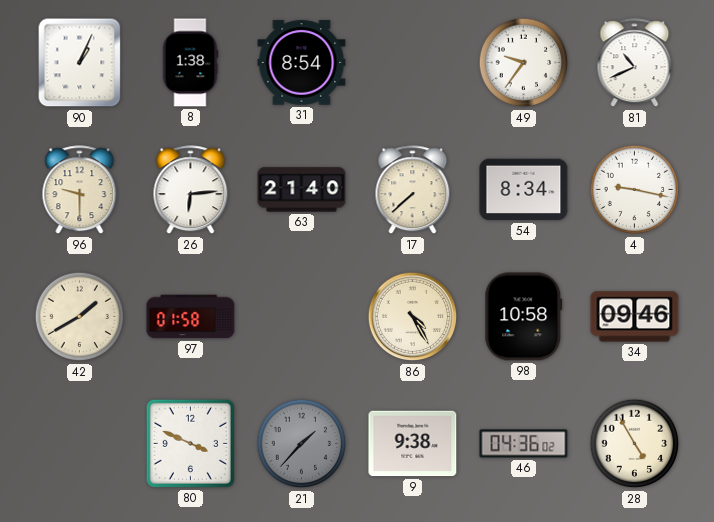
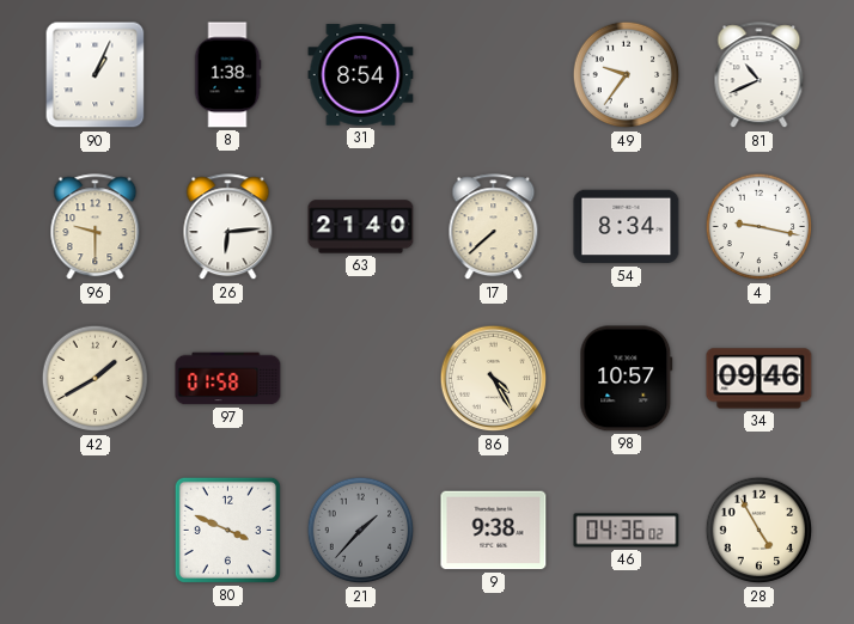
98: 10:58 -> 10:57
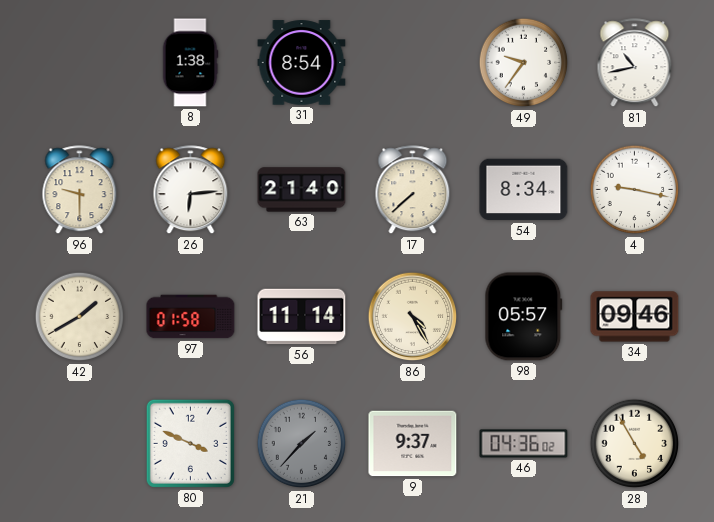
90: 1:04 -> none
81: 10:41 -> 10:43
56: none -> 11:14
98: 10:57 -> 05:57
9: 9:38 -> 9:37
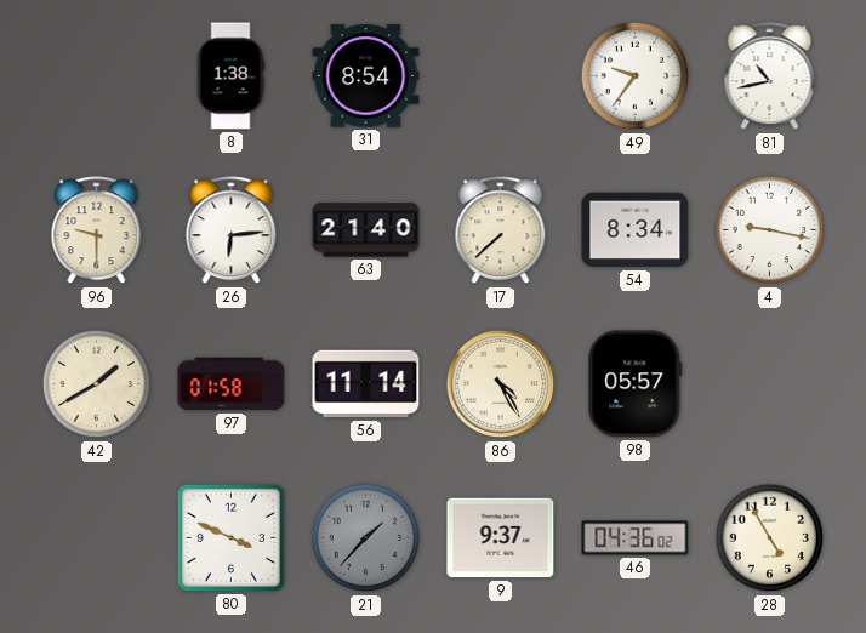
34: 09:46 -> none
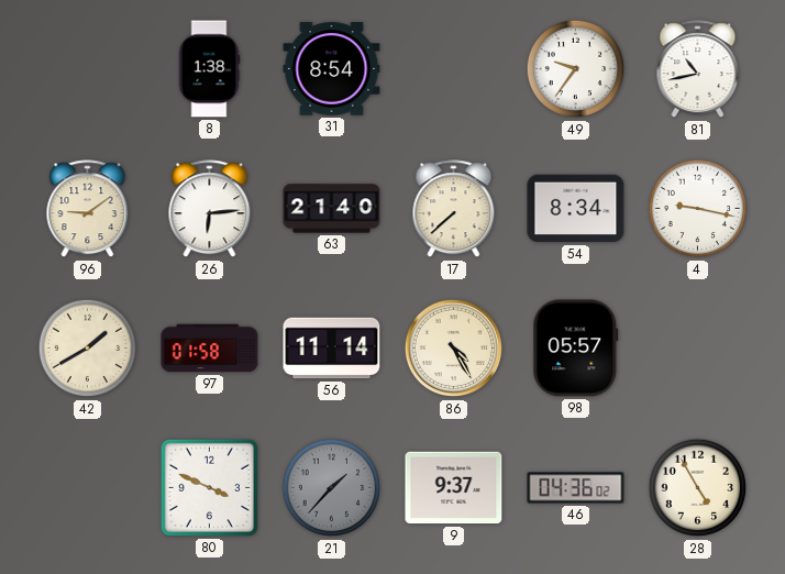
96: 9:30 -> 9:09
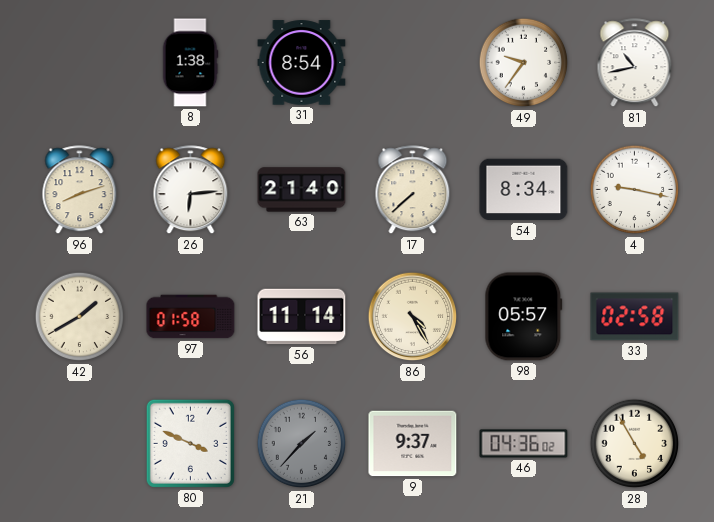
96: 9:09 -> 8:12
33: none -> 02:58
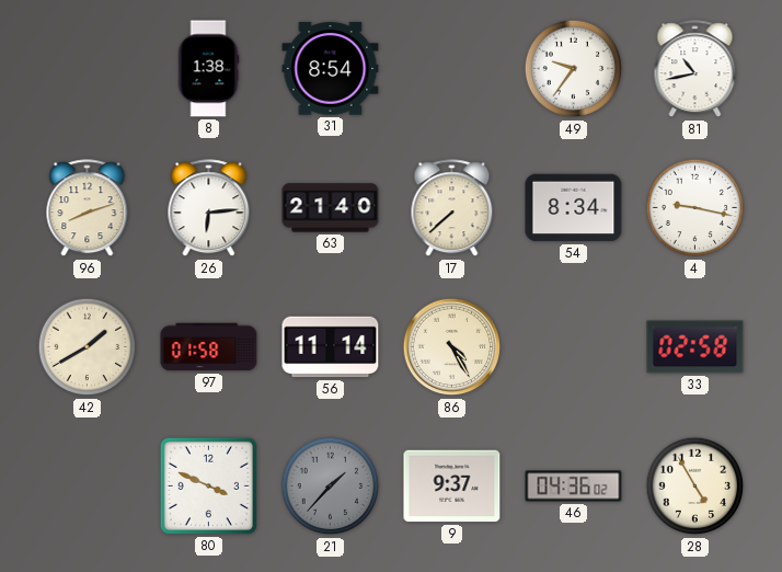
98: 05:57 -> none
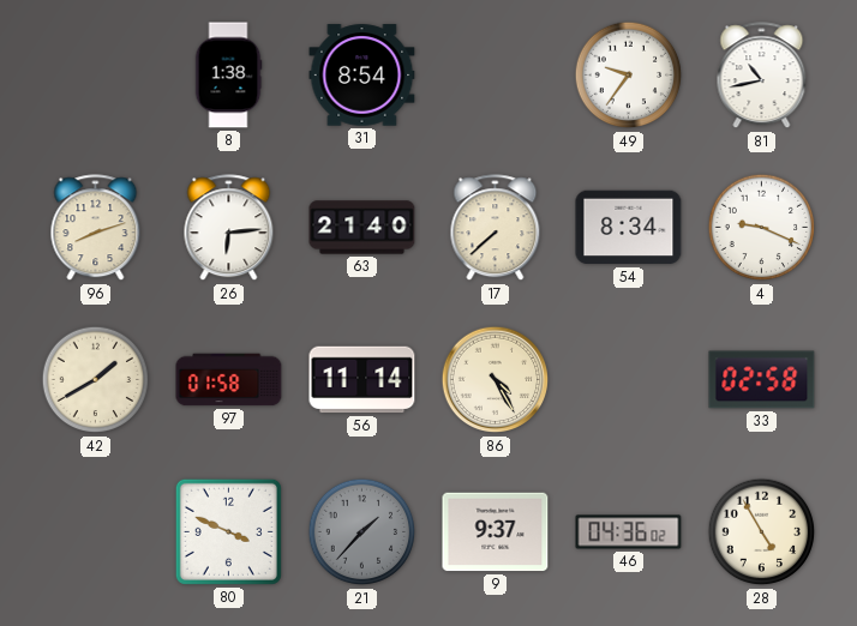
4: 9:17 -> 9:19
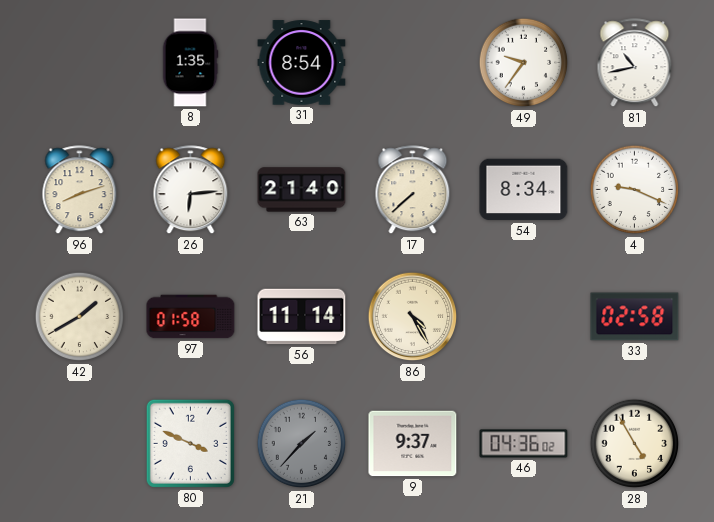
8: 1:38 -> 1:35
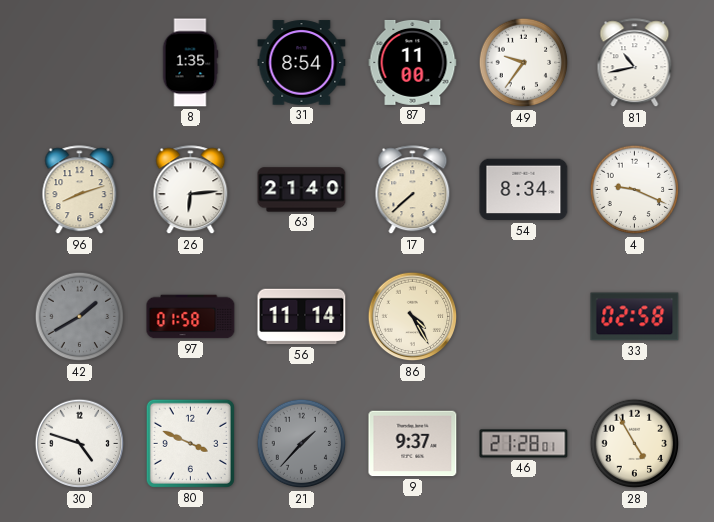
87: none -> 11:00
42 dial: cream -> grey
30: none -> 4:48
46: 04:36 -> 21:28
